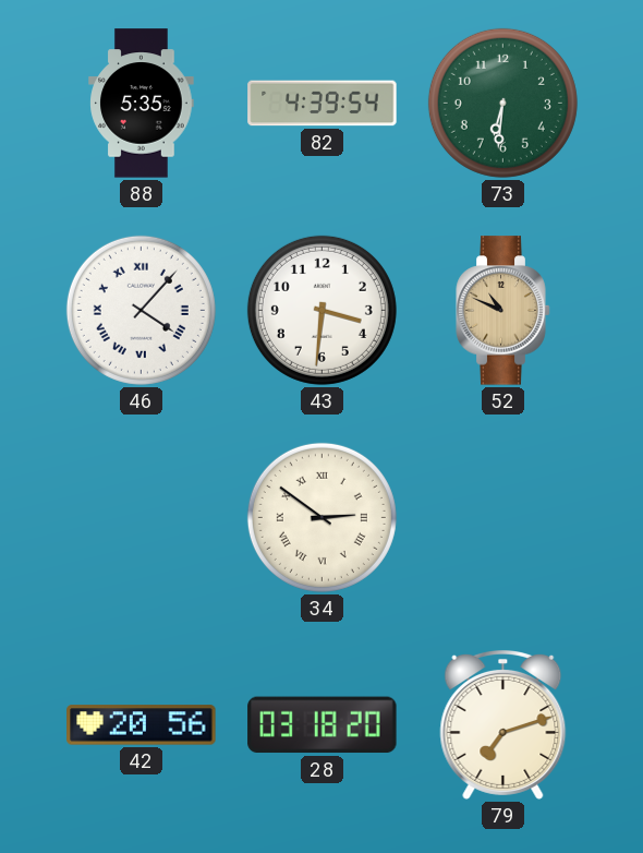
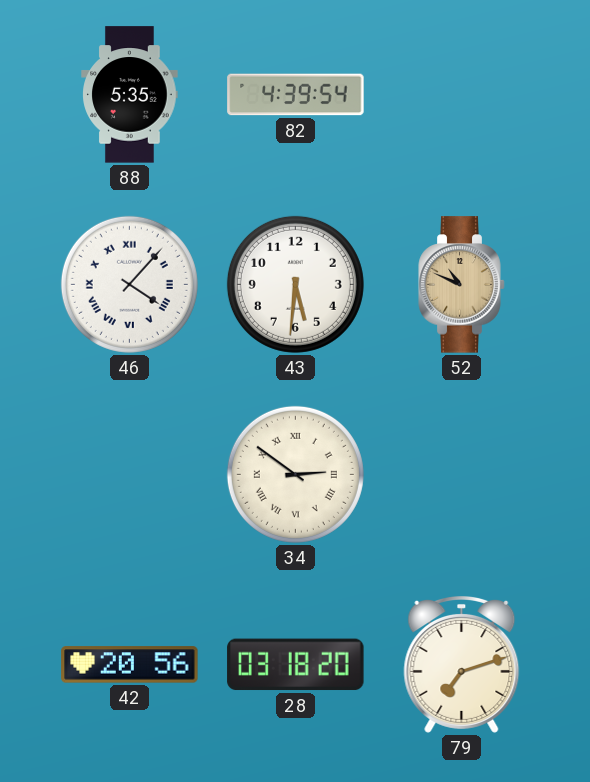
73: 6:31 -> none
43: 3:31 -> 5:31
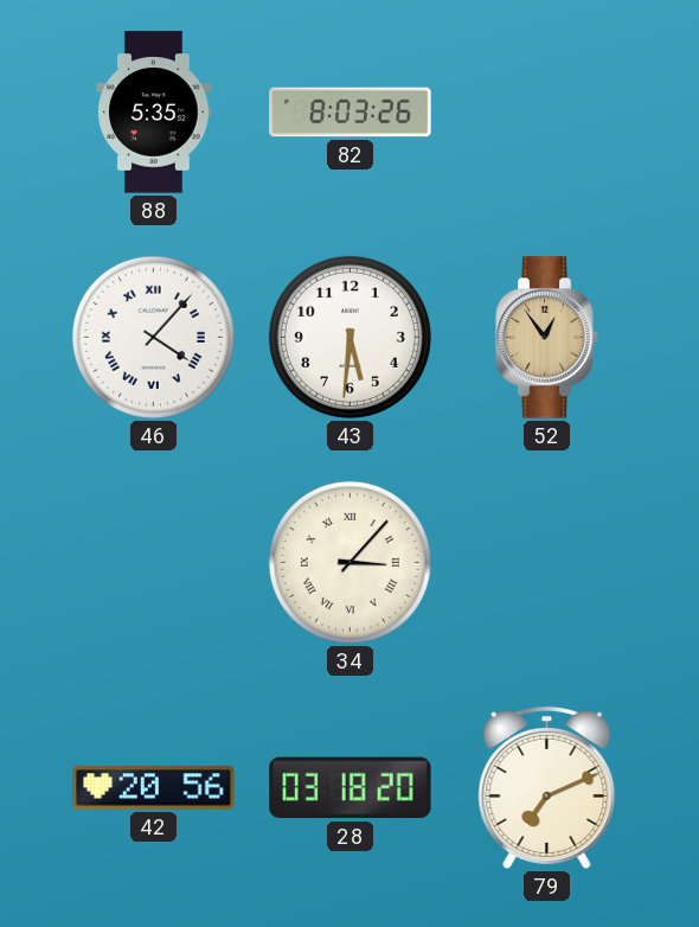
82: 4:39 -> 8:03
52: 10:49 -> 12:54
34: 2:51 -> 3:07
79: 7:12 -> 7:11
